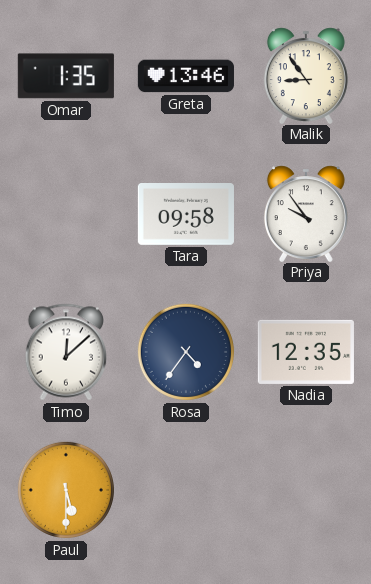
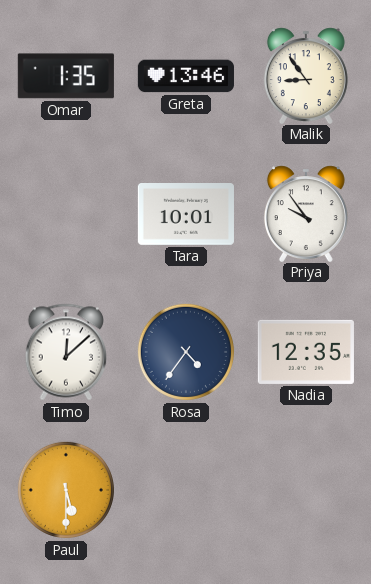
Tara: 09:58 -> 10:01
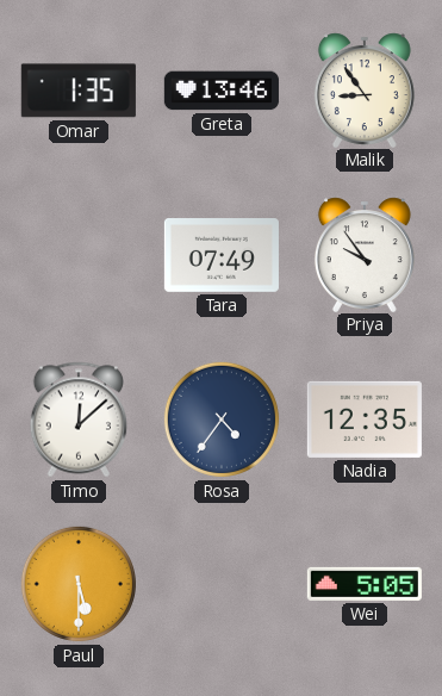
Tara: 10:01 -> 07:49
Wei: none -> 5:05
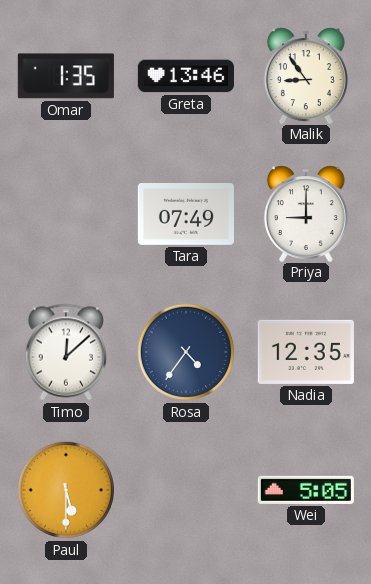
Priya: 9:54 -> 9:00
